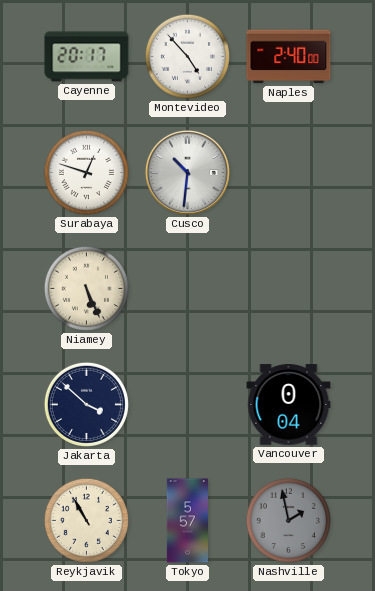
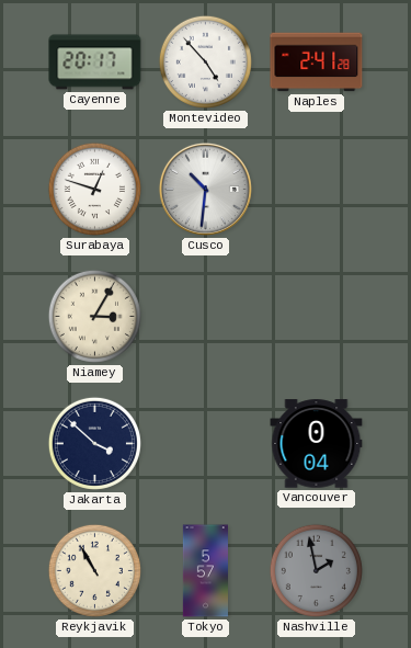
Naples: 2:40 -> 2:41
Niamey: 5:26 -> 3:05
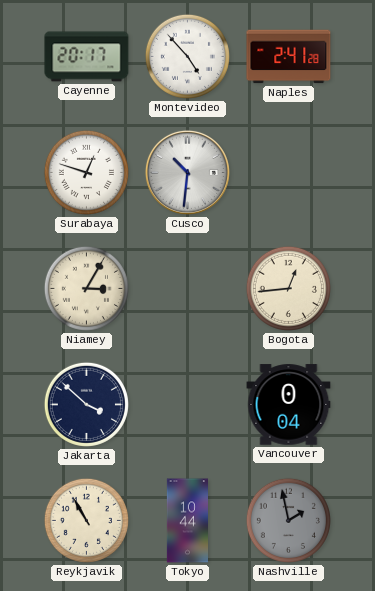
Bogota: none -> 12:44
Tokyo: 5:57 -> 10:44
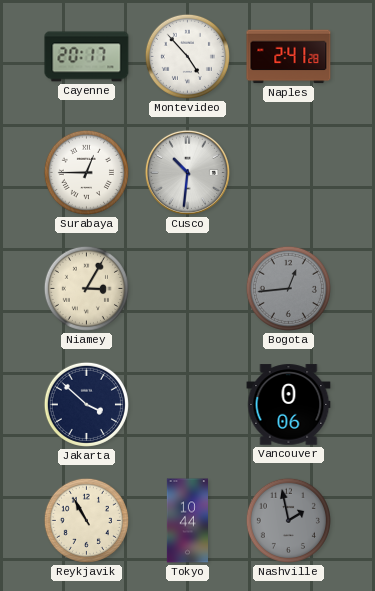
Surabaya: 12:48 -> 12:45
Bogota dial: cream -> grey
Vancouver: 0:04 -> 0:06
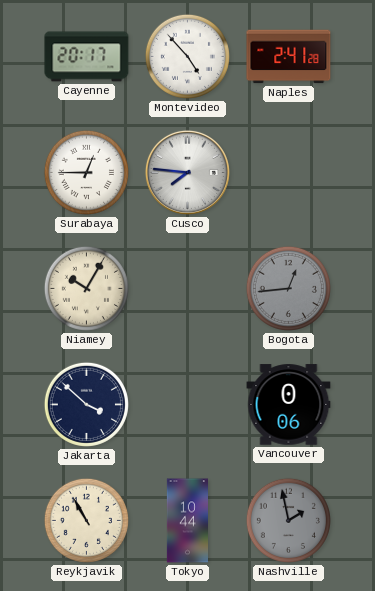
Cusco: 10:31 -> 7:46
Niamey: 3:05 -> 10:05
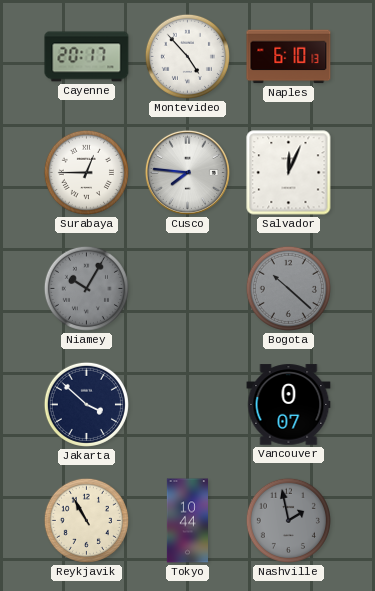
Naples: 2:41 -> 6:10
Salvador: none -> 12:04
Niamey dial: cream -> grey
Bogota: 12:44 -> 10:22
Vancouver: 0:06 -> 0:07
